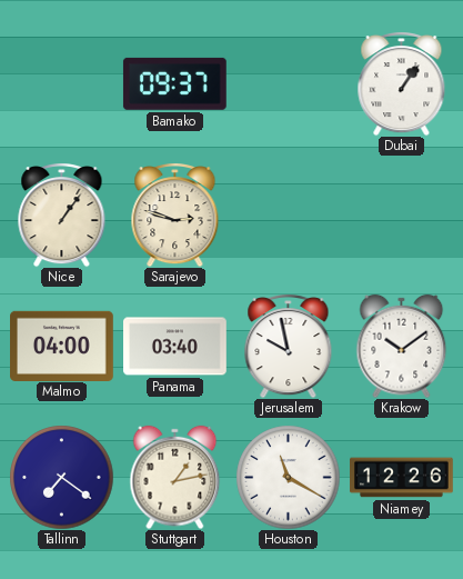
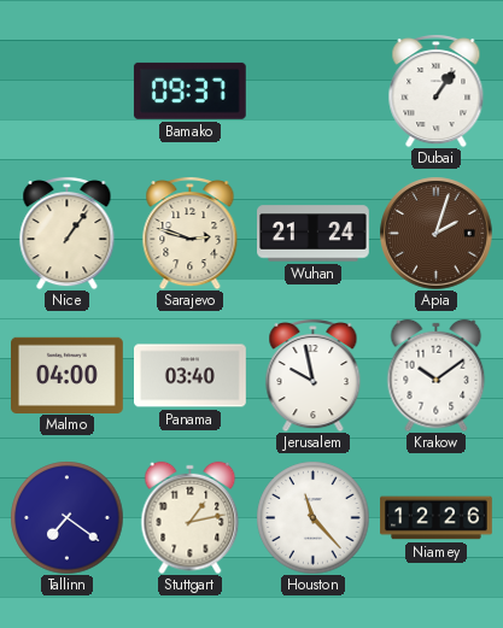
Wuhan: none -> 21:24
Apia: none -> 2:03
Houston: 11:20 -> 11:23
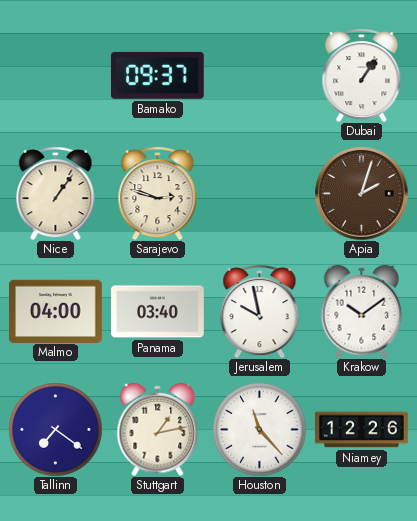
Wuhan: 21:24 -> none
